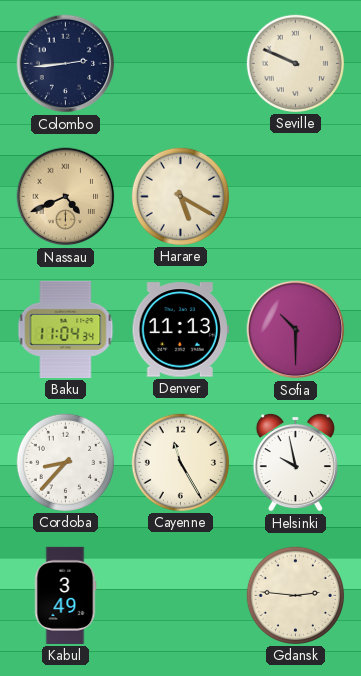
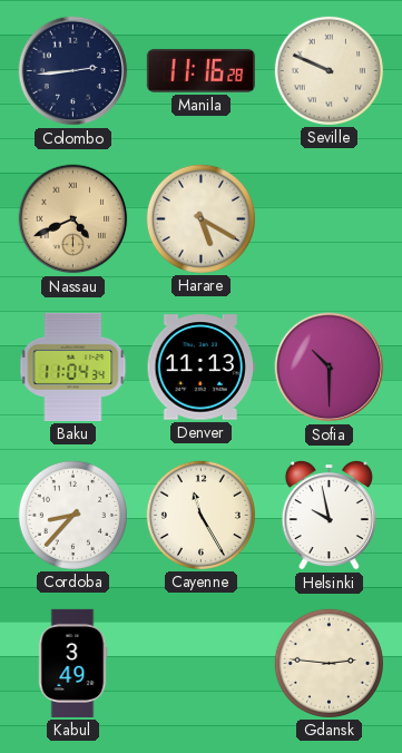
Manila: none -> 11:16
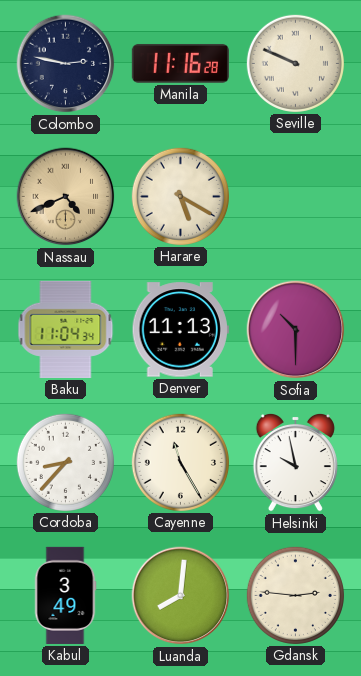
Colombo: 2:44 -> 2:47
Luanda: none -> 8:01
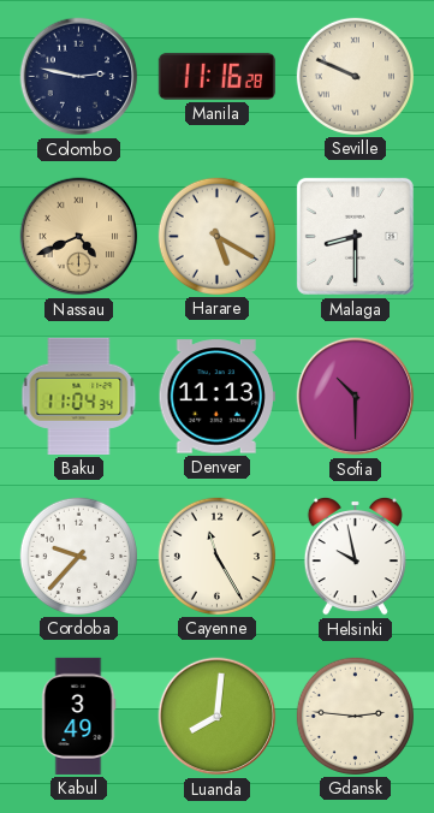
Malaga: none -> 8:30
Cordoba: 8:37 -> 9:37
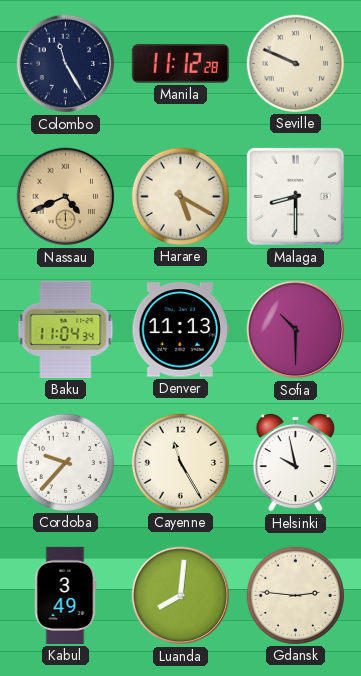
Colombo: 2:47 -> 11:25
Manila: 11:16 -> 11:12
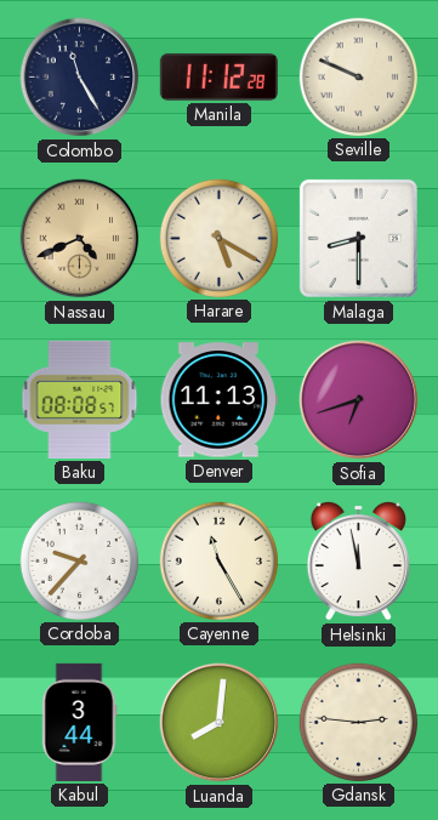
Baku: 11:04 -> 08:08
Sofia: 10:30 -> 6:42
Helsinki: 9:58 -> 11:58
Kabul: 3:49 -> 3:44
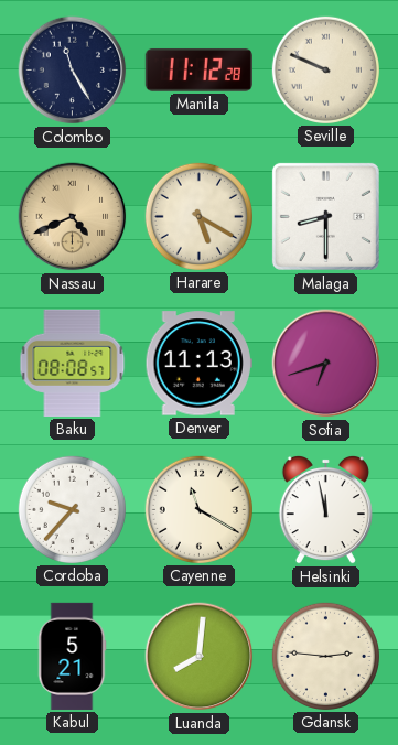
Cayenne: 11:25 -> 11:20
Kabul: 3:44 -> 5:21
